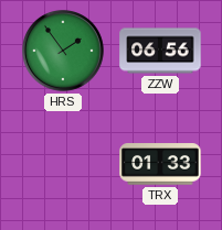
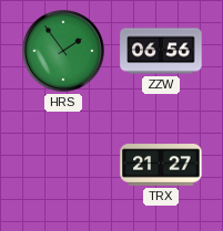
TRX: 01:33 -> 21:27
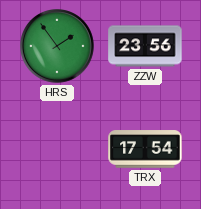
ZZW: 06:56 -> 23:56
TRX: 21:27 -> 17:54
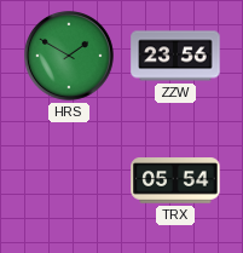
HRS: 1:54 -> 1:50
TRX: 17:54 -> 05:54
